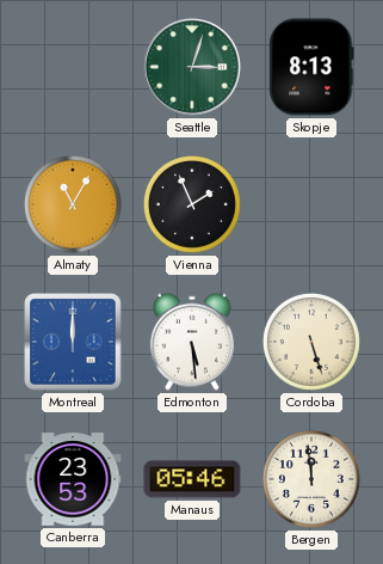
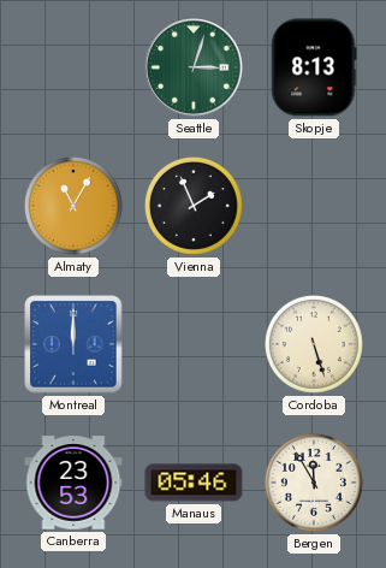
Edmonton: 5:29 -> none
Bergen: 11:59 -> 11:55
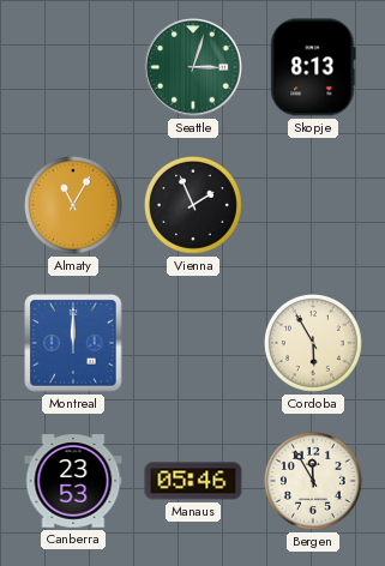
Cordoba: 5:27 -> 5:55
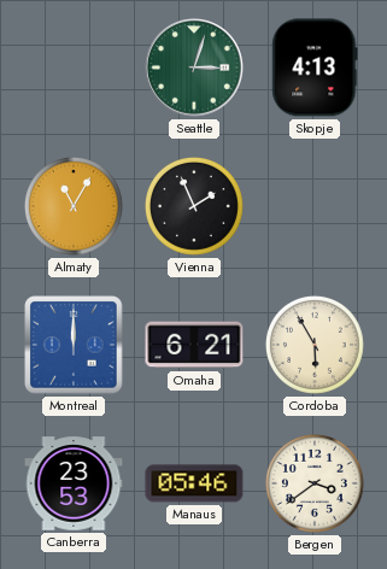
Skopje: 8:13 -> 4:13
Omaha: none -> 6:21
Bergen: 11:55 -> 3:39
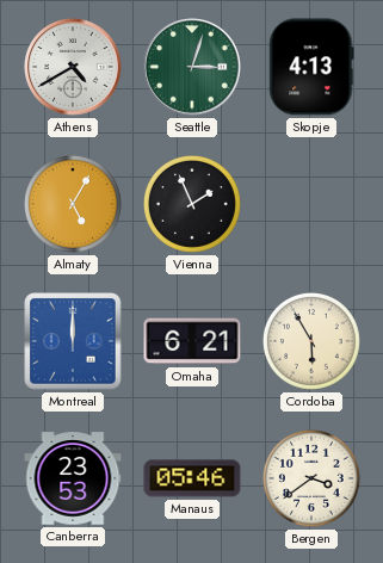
Athens: none -> 4:40
Almaty: 11:05 -> 5:05
